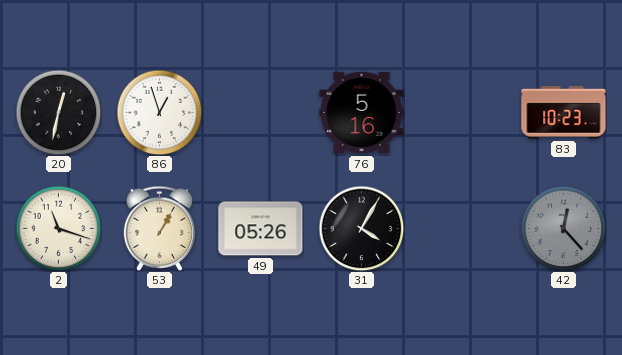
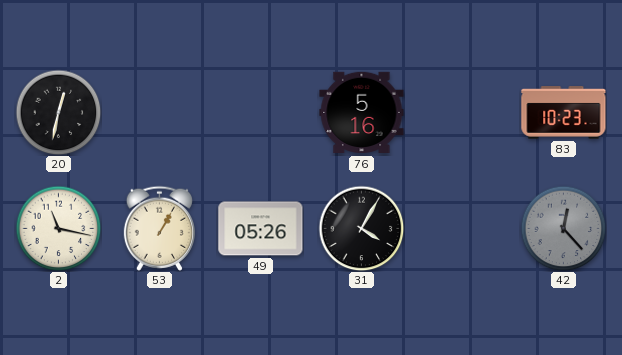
86: 12:57 -> none
2: 11:18 -> 11:17
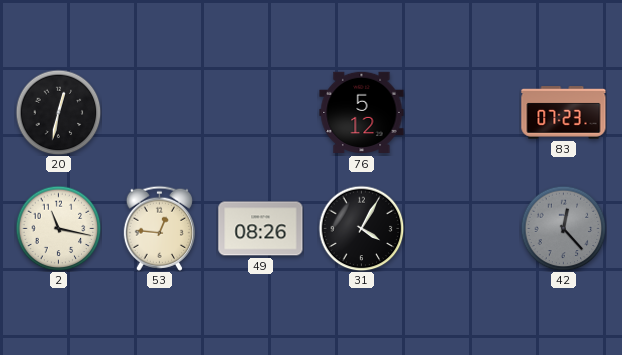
76: 5:16 -> 5:12
83: 10:23 -> 07:23
53: 1:05 -> 12:46
49: 05:26 -> 08:26
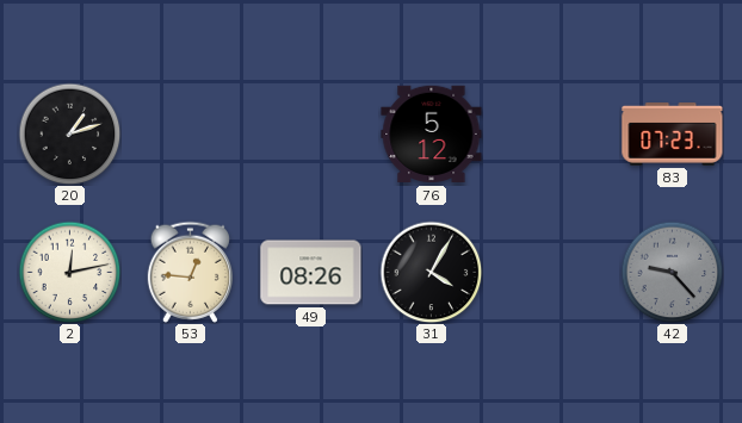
20: 12:32 -> 1:12
2: 11:17 -> 12:13
42: 12:23 -> 9:23
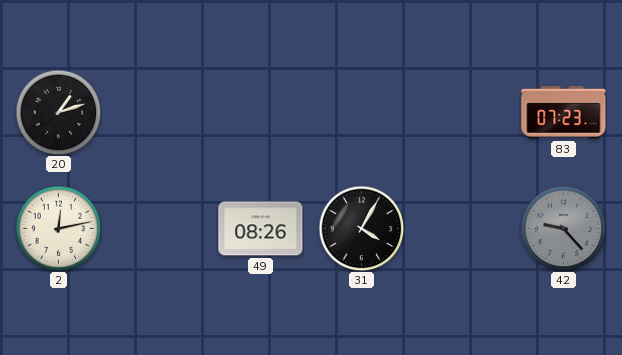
76: 5:12 -> none
53: 12:46 -> none
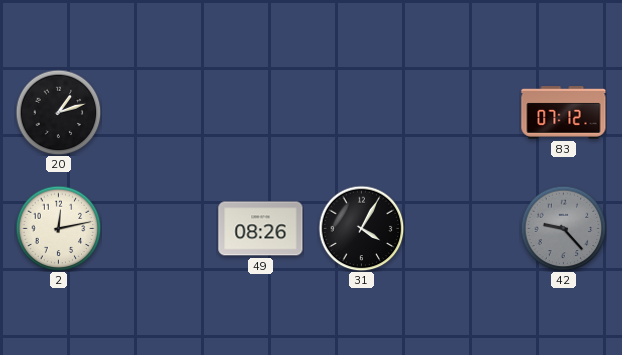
83: 07:23 -> 07:12
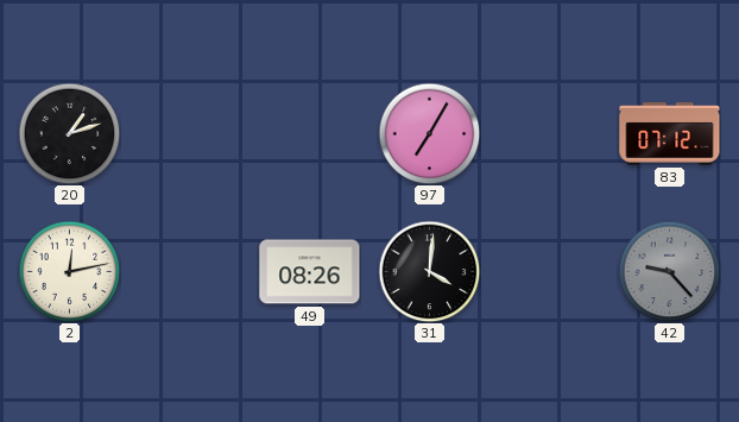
97: none -> 7:05
31: 4:05 -> 4:01
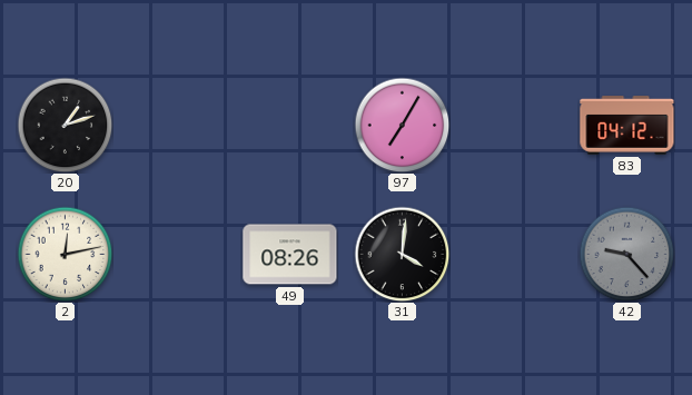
83: 07:12 -> 04:12
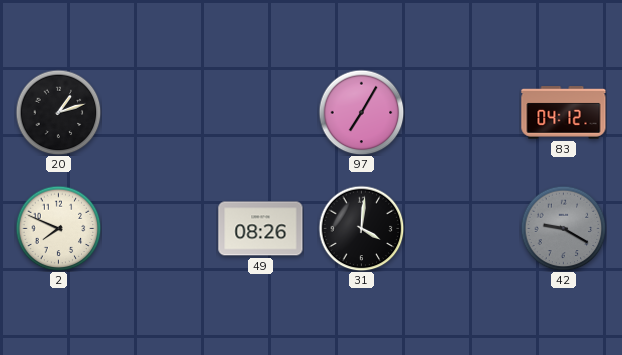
2: 12:13 -> 7:49
42: 9:23 -> 9:20
